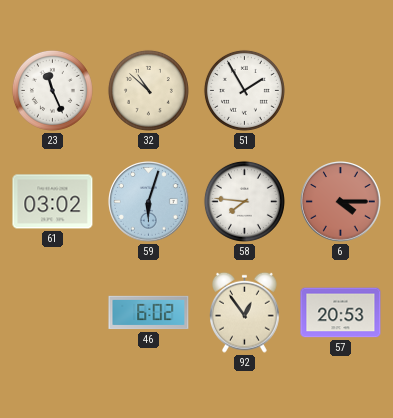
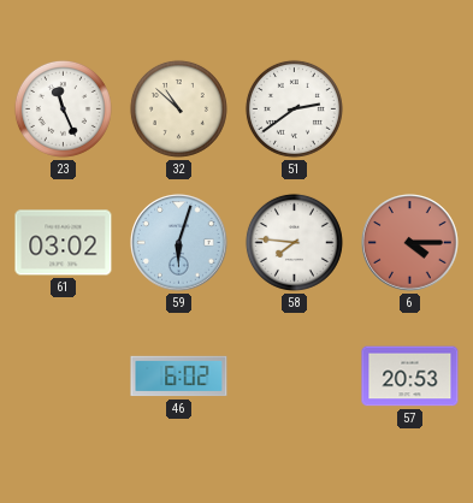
51: 1:55 -> 2:39
92: 12:54 -> none
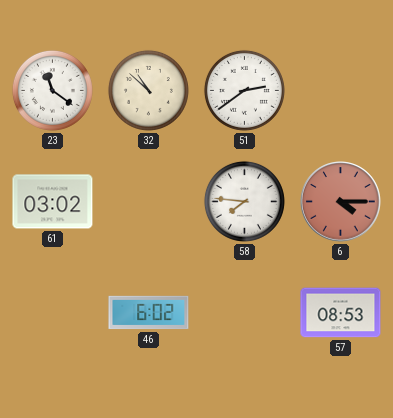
23: 11:26 -> 11:21
59: 6:03 -> none
57: 20:53 -> 08:53
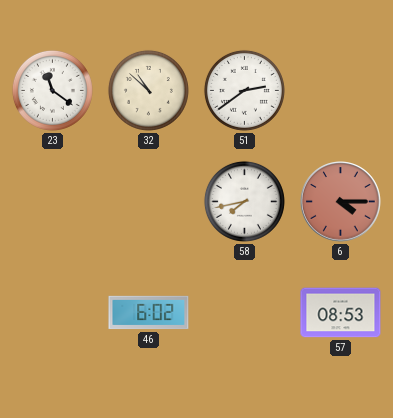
61: 03:02 -> none
58: 7:46 -> 7:43
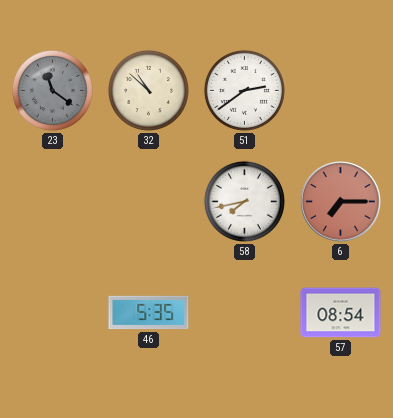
23 dial: white -> grey
6: 4:15 -> 7:15
46: 6:02 -> 5:35
57: 08:53 -> 08:54
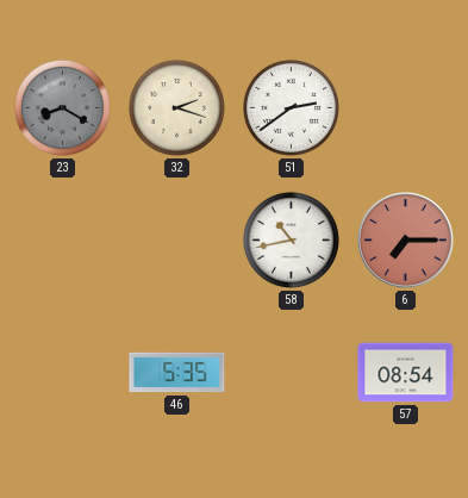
23: 11:21 -> 8:20
32: 10:52 -> 2:18
58: 7:43 -> 10:43
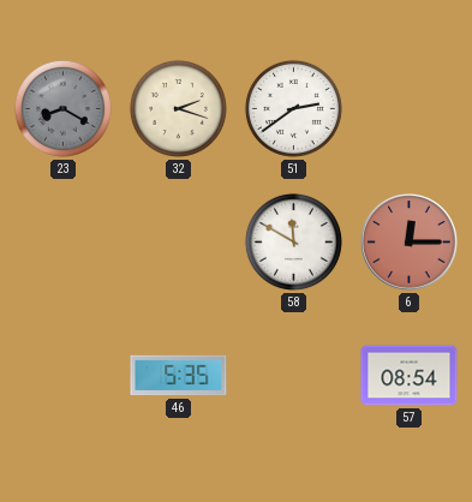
58: 10:43 -> 11:50
6: 7:15 -> 12:15
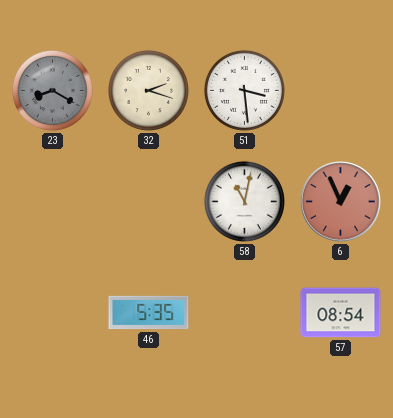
51: 2:39 -> 3:29
58: 11:50 -> 11:02
6: 12:15 -> 12:56
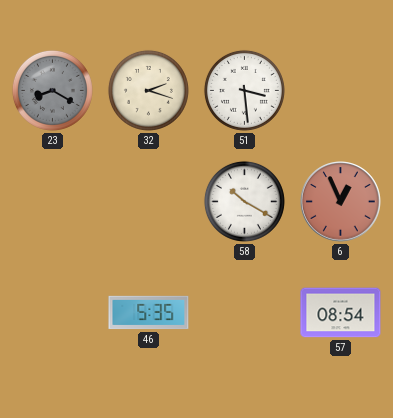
58: 11:02 -> 10:20
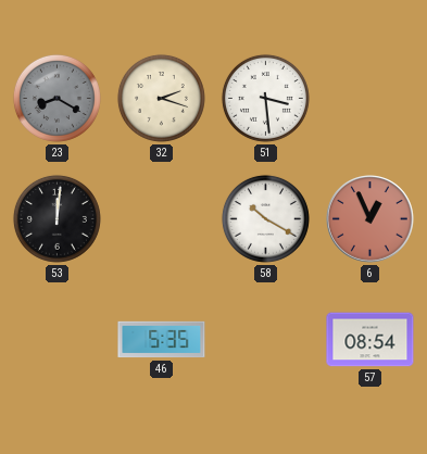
53: none -> 12:01
